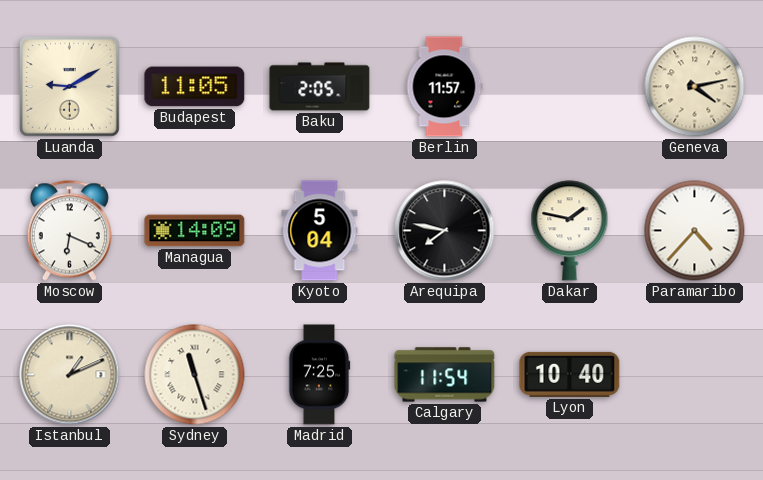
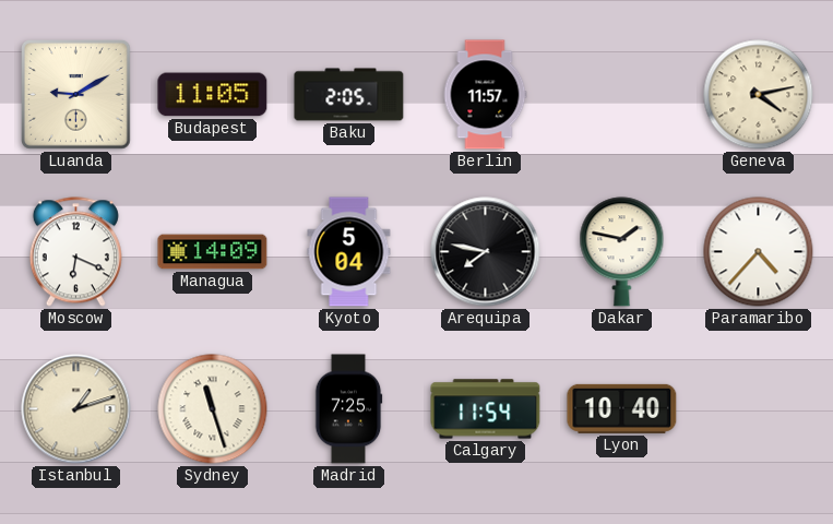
Istanbul: 1:11 -> 1:12
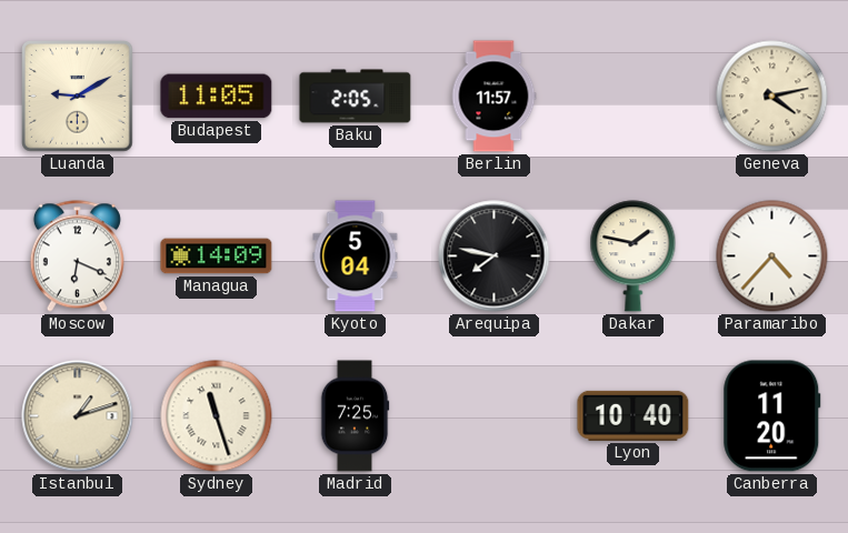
Calgary: 11:54 -> none
Canberra: none -> 11:20
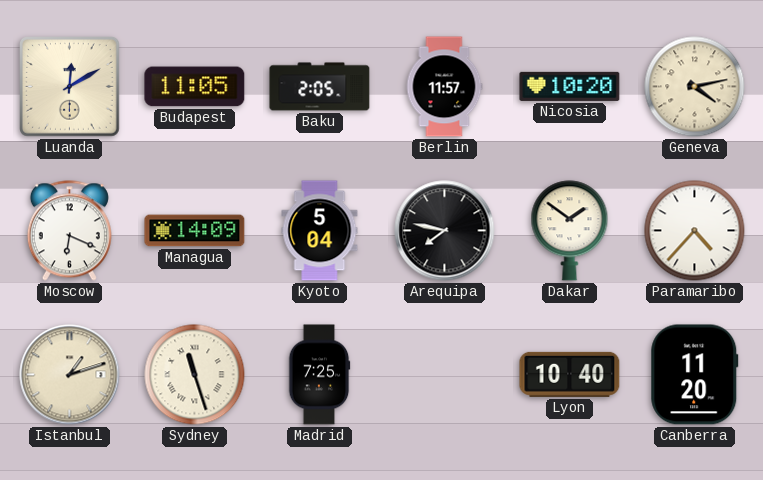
Luanda: 9:10 -> 12:10
Nicosia: none -> 10:20
Dakar: 1:47 -> 1:51
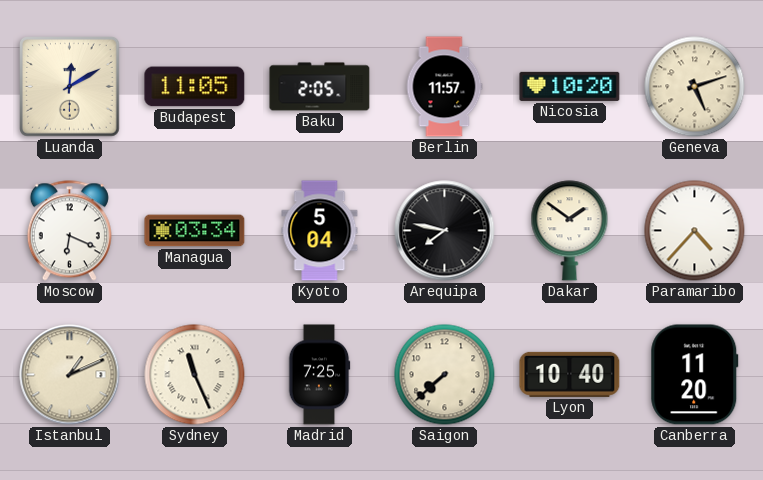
Geneva: 4:13 -> 5:12
Managua: 14:09 -> 03:34
Istanbul: 1:12 -> 1:11
Sydney: 11:27 -> 11:26
Saigon: none -> 7:38
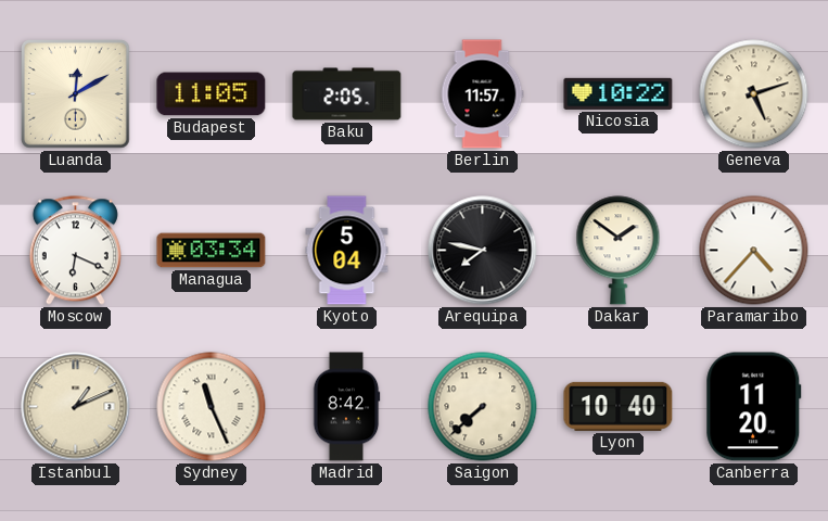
Nicosia: 10:20 -> 10:22
Madrid: 7:25 -> 8:42
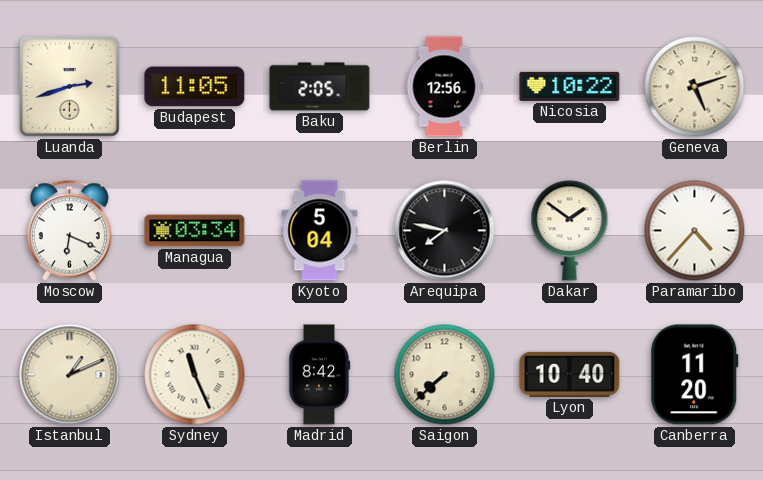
Luanda: 12:10 -> 2:42
Berlin: 11:57 -> 12:56
